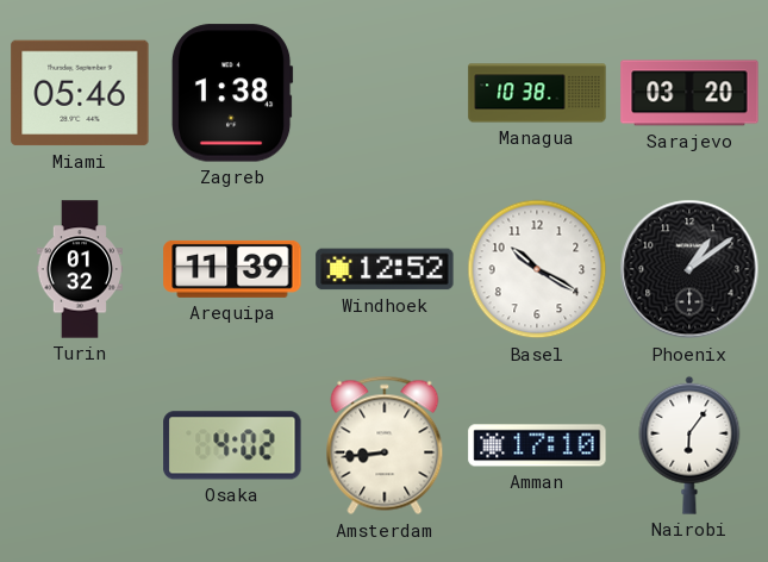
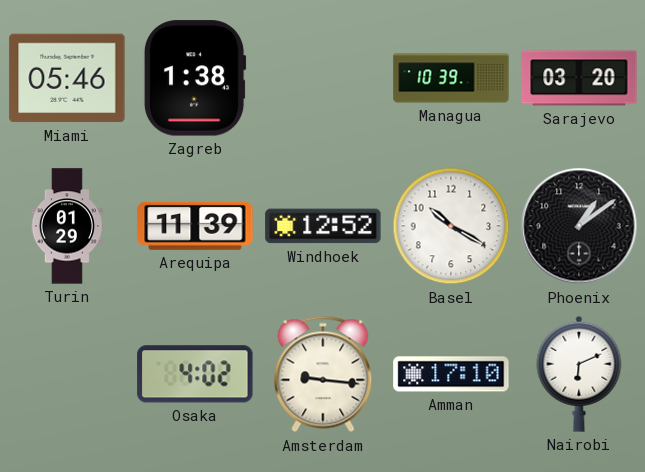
Managua: 10:38 -> 10:39
Turin: 01:32 -> 01:29
Amsterdam: 8:44 -> 9:16
Nairobi: 6:06 -> 6:11
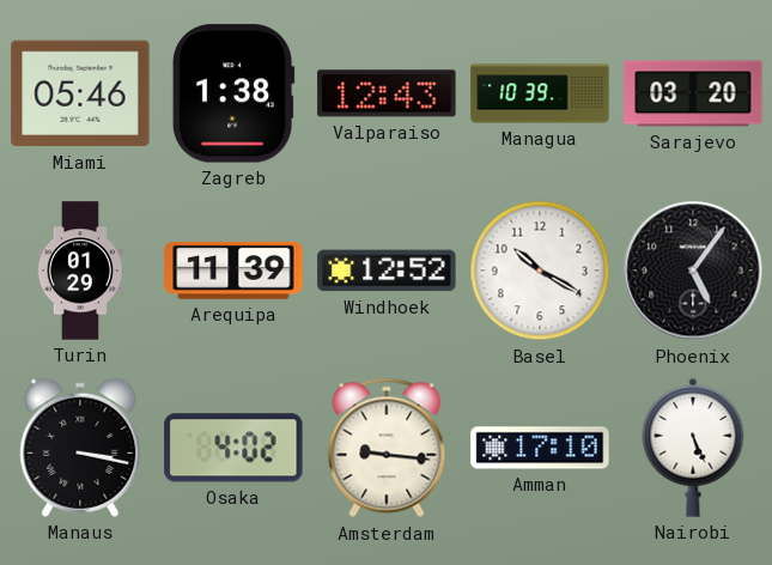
Valparaiso: none -> 12:43
Phoenix: 1:09 -> 5:06
Manaus: none -> 3:17
Nairobi: 6:11 -> 5:26
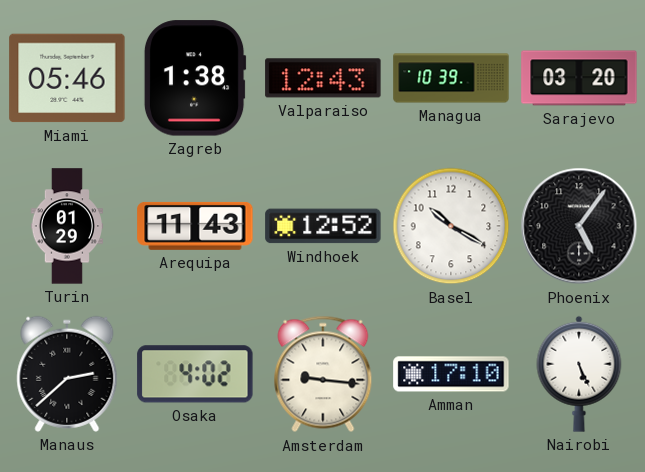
Arequipa: 11:39 -> 11:43
Manaus: 3:17 -> 2:38
